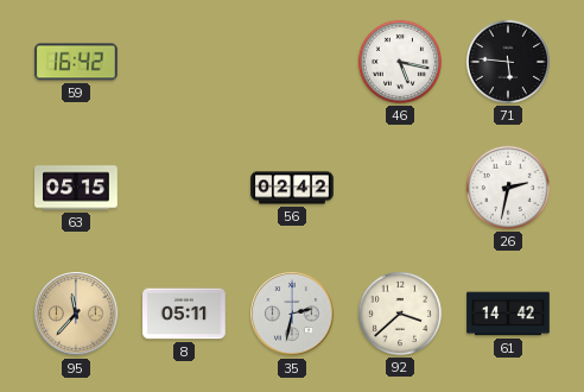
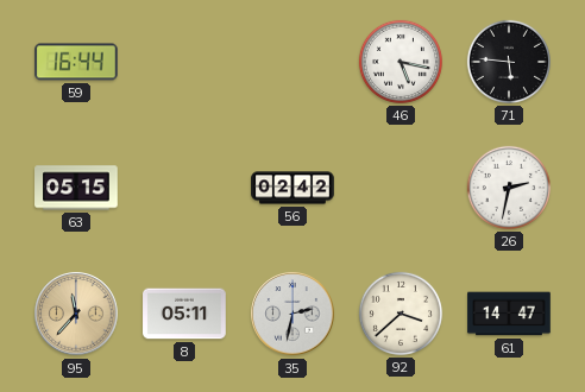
59: 16:42 -> 16:44
61: 14:42 -> 14:47
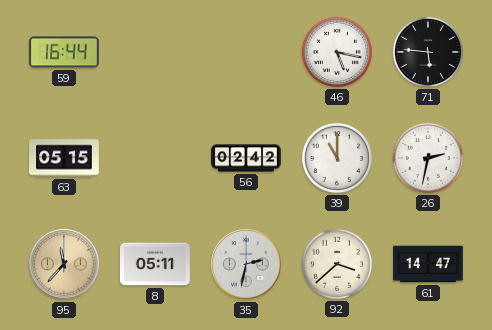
39: none -> 11:00
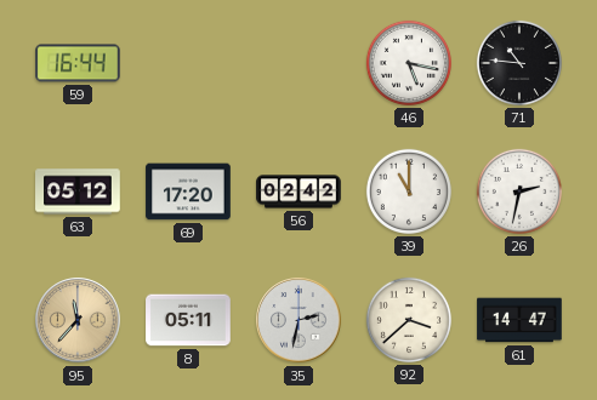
71: 5:46 -> 10:46
63: 05:15 -> 05:12
69: none -> 17:20
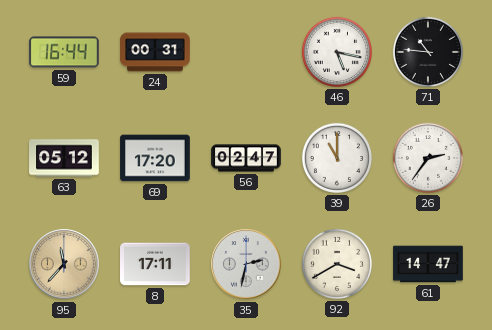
24: none -> 00:31
56: 02:42 -> 02:47
26: 2:32 -> 2:36
8: 05:11 -> 17:11
92: 3:38 -> 3:40
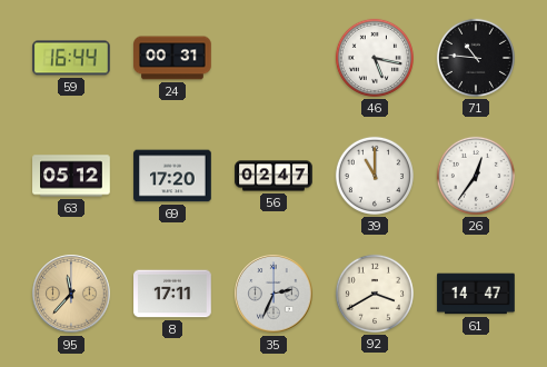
26: 2:36 -> 12:36
35: 2:32 -> 2:34
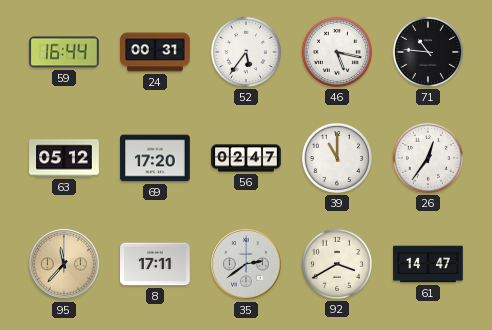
52: none -> 5:36
35: 2:34 -> 2:39
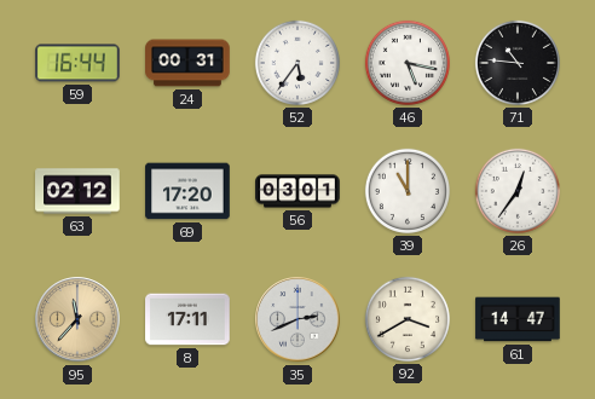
63: 05:12 -> 02:12
56: 02:47 -> 03:01
35: 2:39 -> 2:41
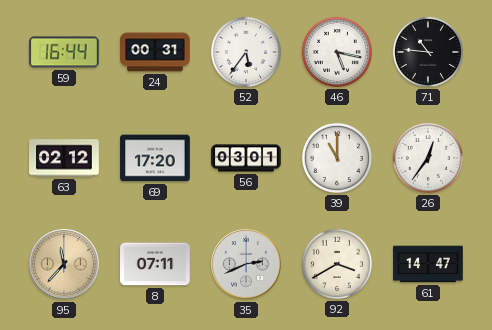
8: 17:11 -> 07:11
